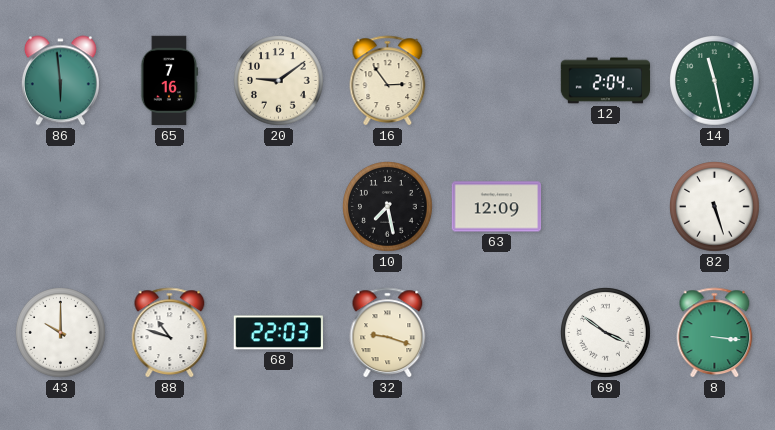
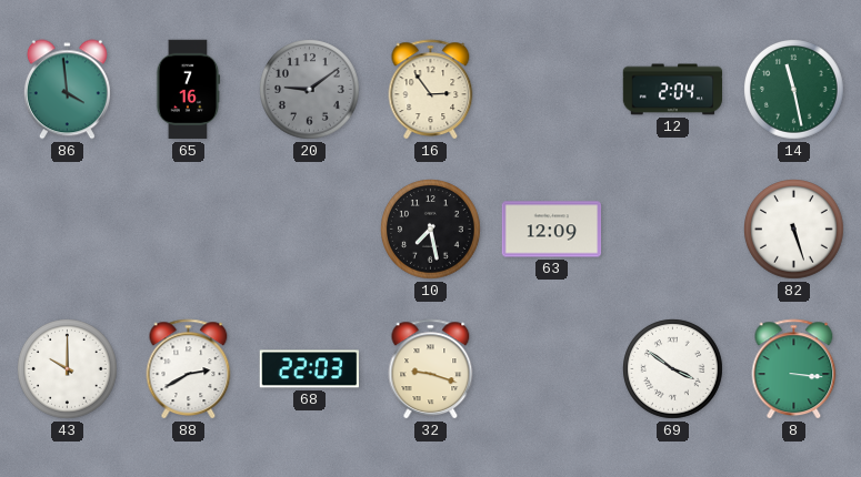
86: 5:59 -> 3:59
20 dial: cream -> grey
88: 10:48 -> 2:40
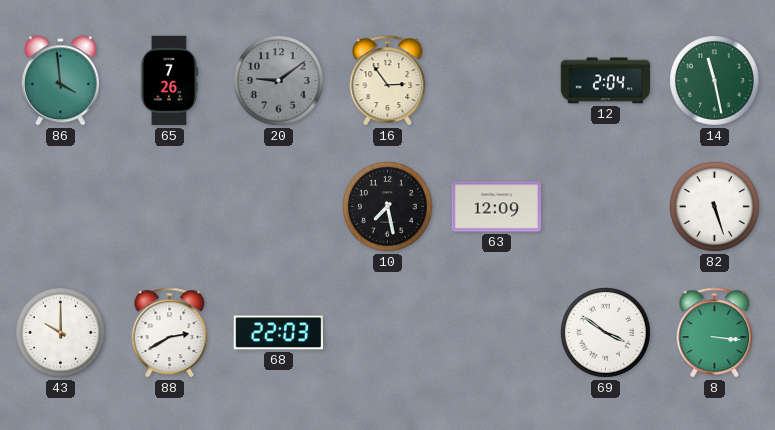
65: 7:16 -> 7:26
32: 9:18 -> none
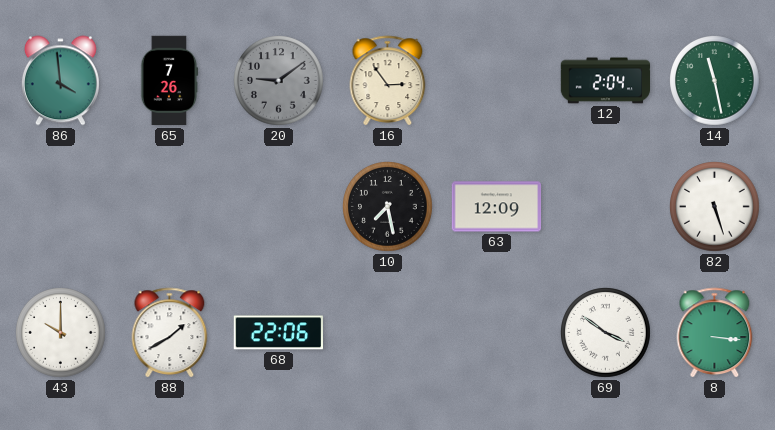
88: 2:40 -> 1:40
68: 22:03 -> 22:06
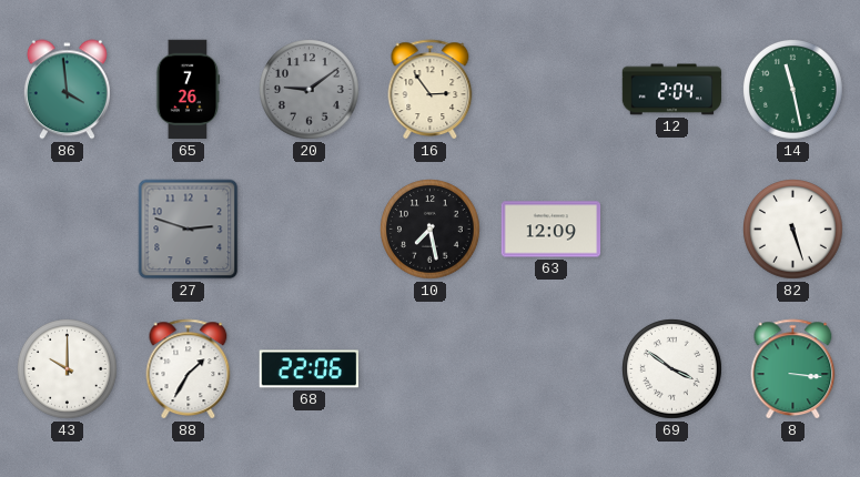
27: none -> 2:48
88: 1:40 -> 1:35
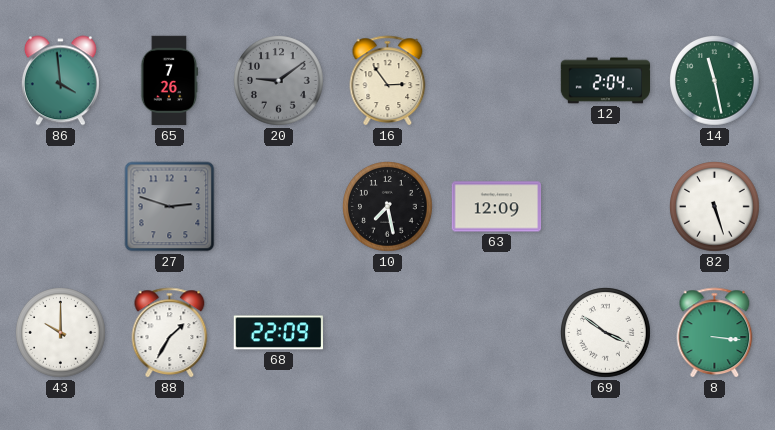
68: 22:06 -> 22:09
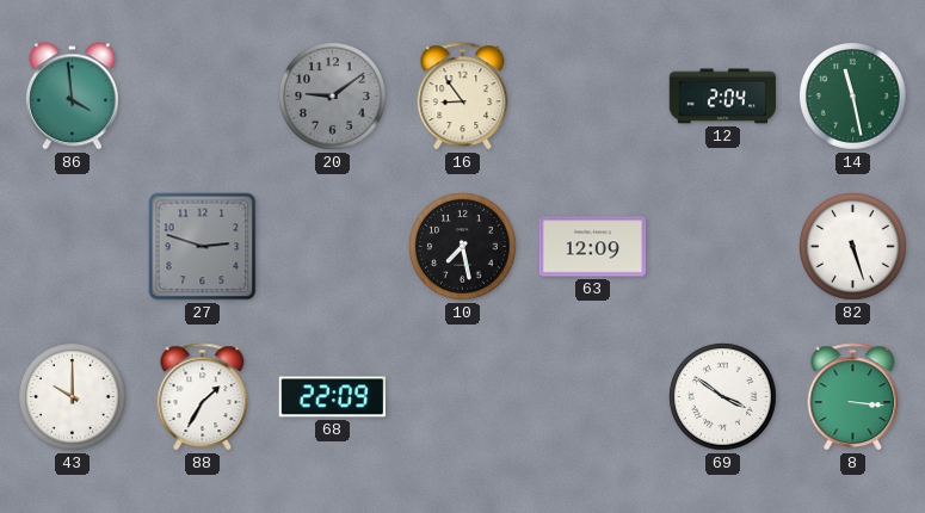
65: 7:26 -> none
16: 2:54 -> 8:54
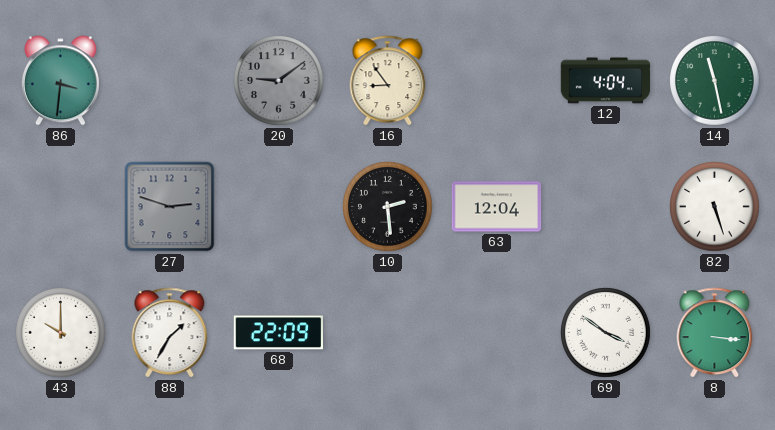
86: 3:59 -> 3:31
12: 2:04 -> 4:04
10: 7:28 -> 2:29
63: 12:09 -> 12:04
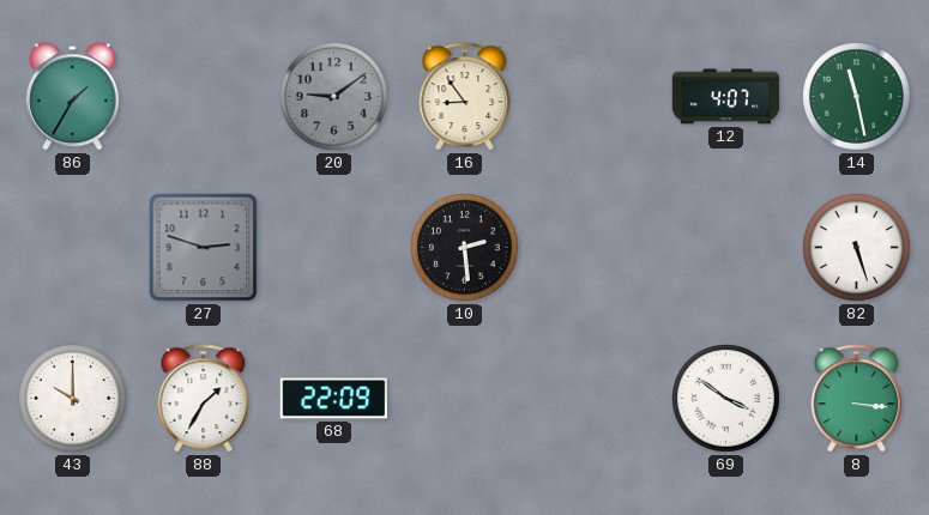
86: 3:31 -> 1:35
12: 4:04 -> 4:07
63: 12:04 -> none
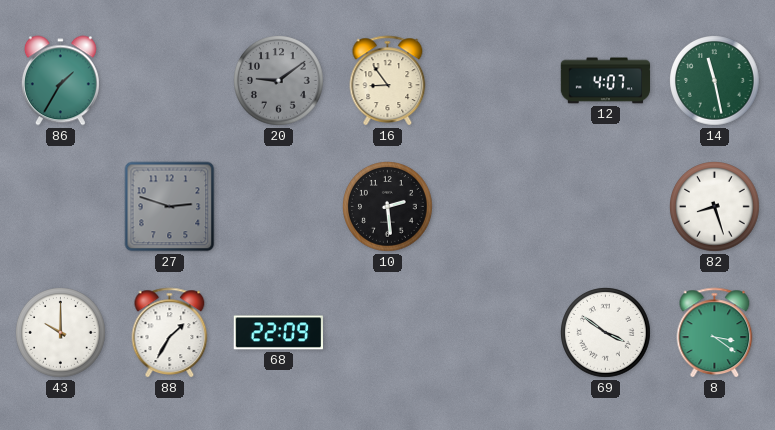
82: 5:27 -> 8:27
8: 3:16 -> 3:21
